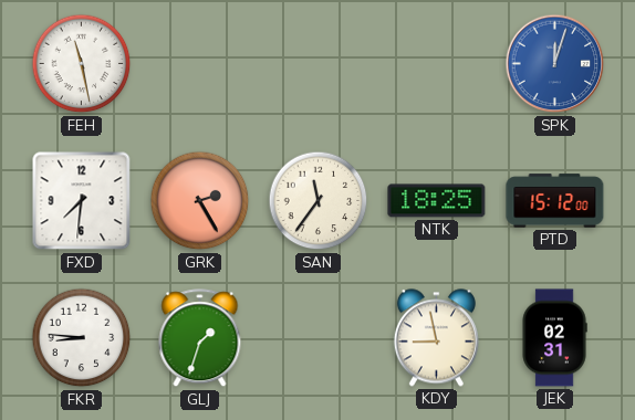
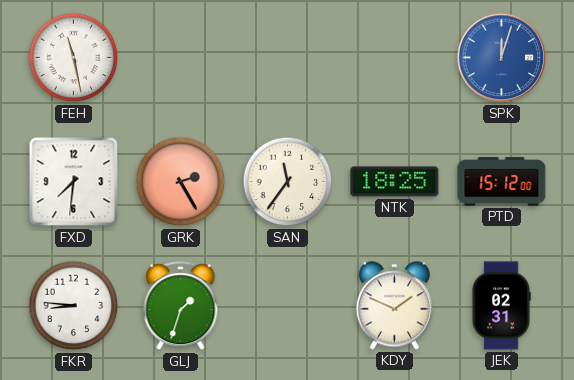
KDY: 8:58 -> 1:49
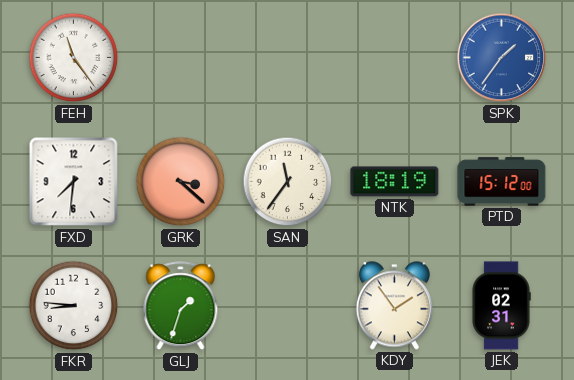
FEH: 11:28 -> 11:24
SPK: 12:03 -> 1:36
GRK: 2:25 -> 3:22
NTK: 18:25 -> 18:19
KDY: 1:49 -> 1:54
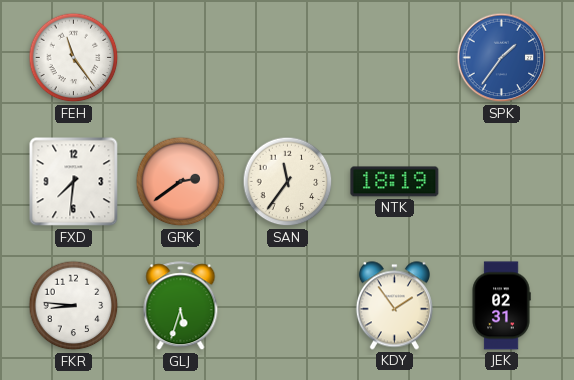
GRK: 3:22 -> 2:39
PTD: 15:12 -> none
GLJ: 1:33 -> 5:33
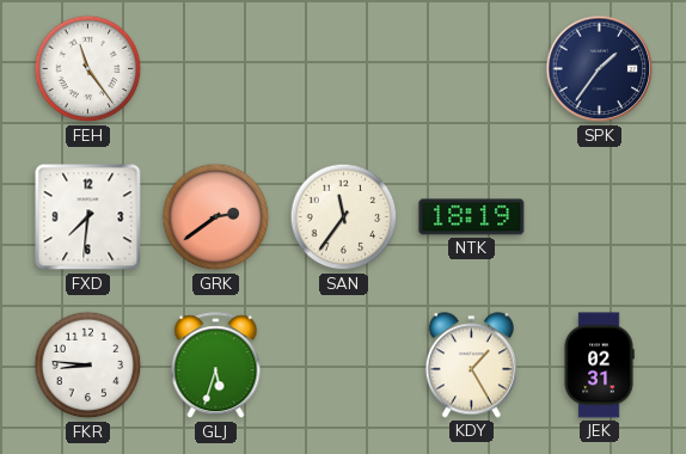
SPK dial: blue -> navy
KDY: 1:54 -> 1:25
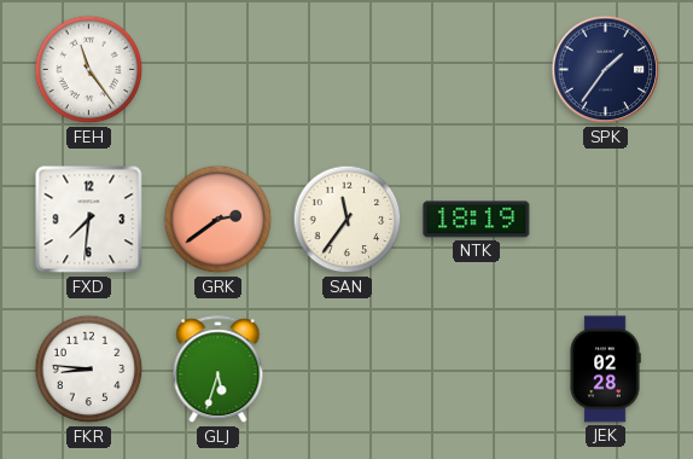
KDY: 1:25 -> none
JEK: 02:31 -> 02:28
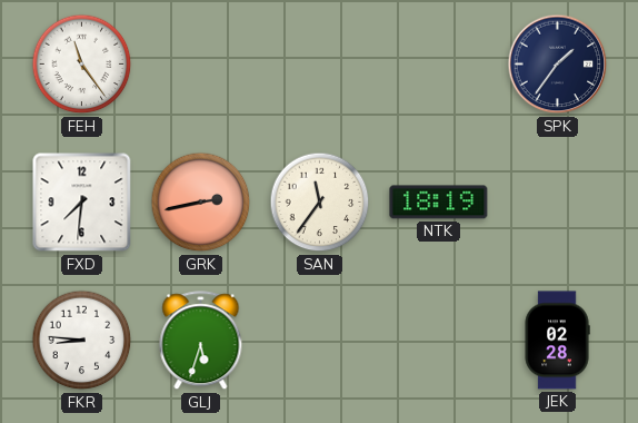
GRK: 2:39 -> 2:43
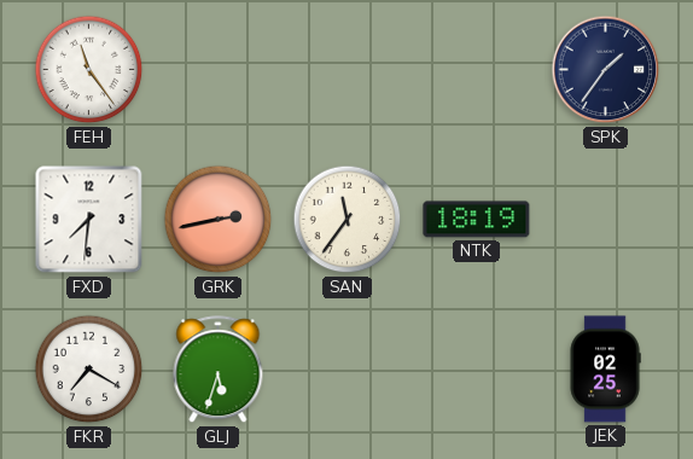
FKR: 8:46 -> 7:20
JEK: 02:28 -> 02:25
